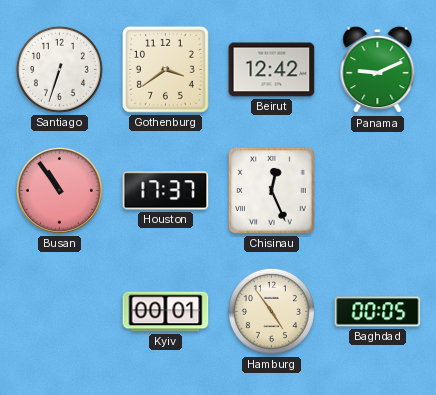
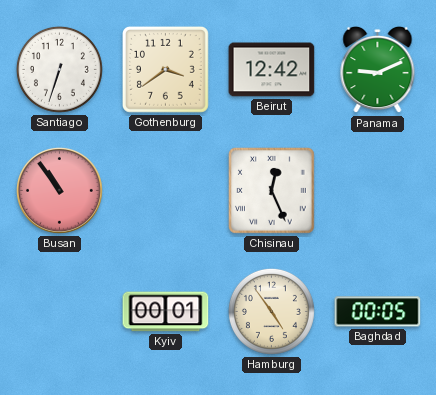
Houston: 17:37 -> none
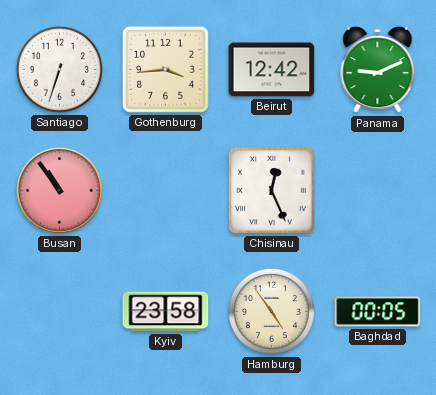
Gothenburg: 3:39 -> 3:44
Kyiv: 00:01 -> 23:58
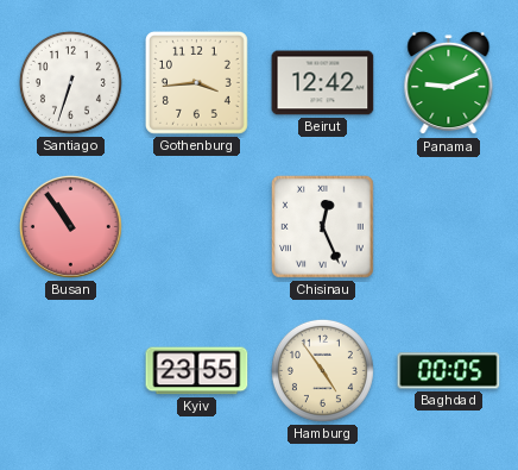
Kyiv: 23:58 -> 23:55
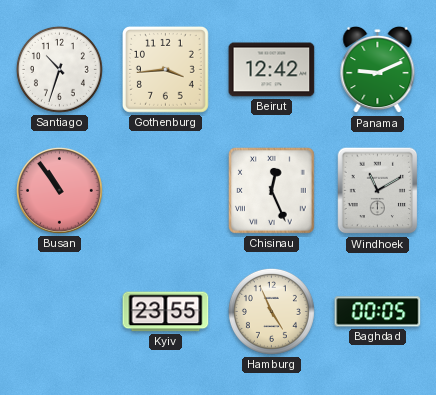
Santiago: 6:33 -> 10:33
Windhoek: none -> 11:10
Hamburg: 4:54 -> 4:56
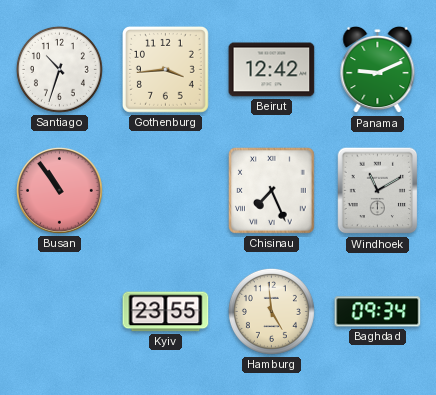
Chisinau: 12:26 -> 7:26
Hamburg: 4:56 -> 4:59
Baghdad: 00:05 -> 09:34
